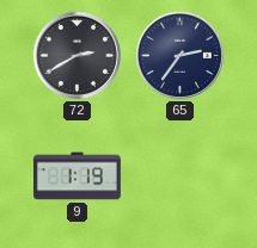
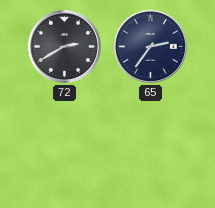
9: 1:19 -> none
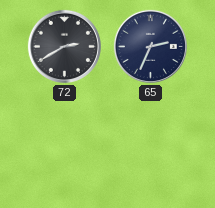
65: 2:36 -> 2:34
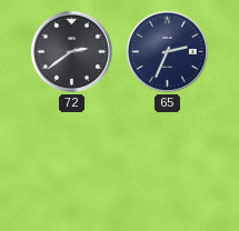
72: 2:40 -> 2:39
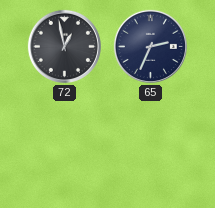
72: 2:39 -> 12:58
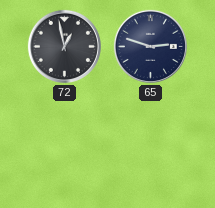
65: 2:34 -> 2:48
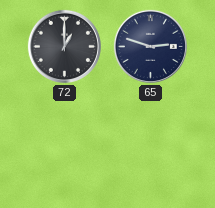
72: 12:58 -> 1:00
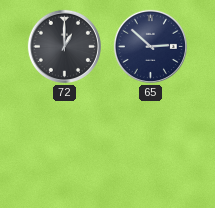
65: 2:48 -> 2:52
